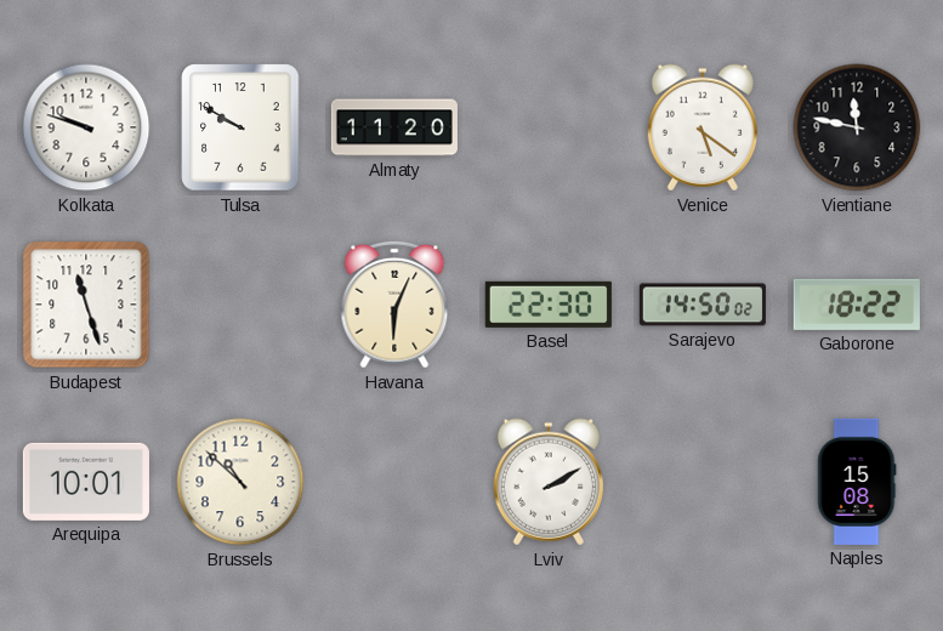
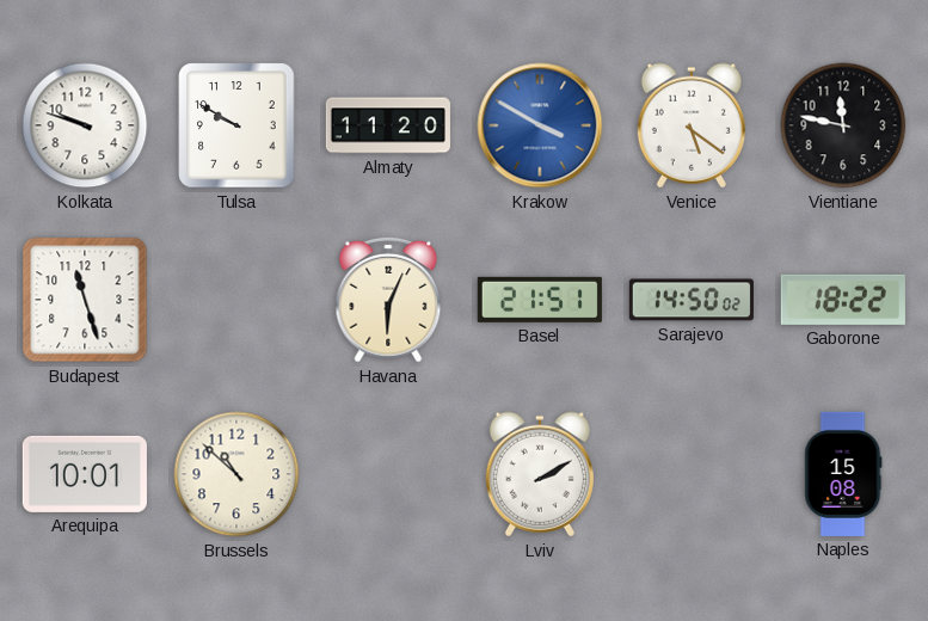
Krakow: none -> 3:50
Basel: 22:30 -> 21:51
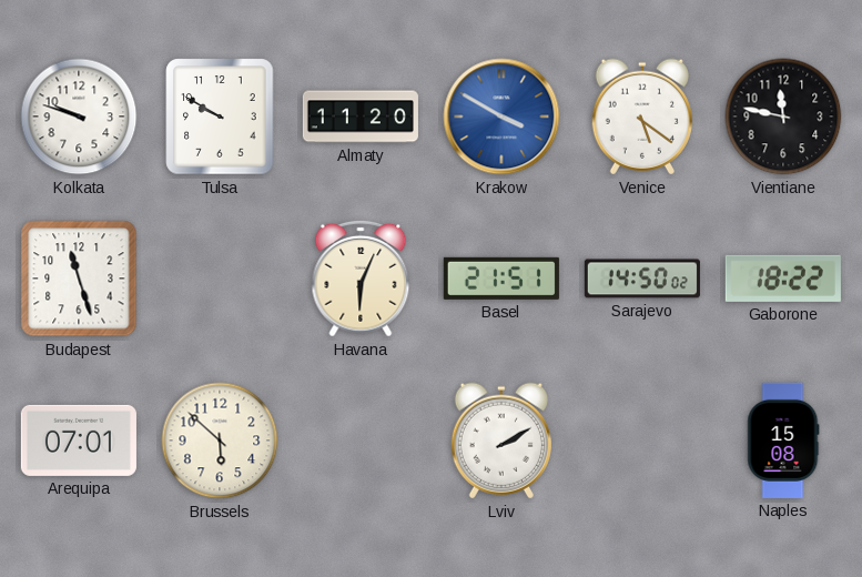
Arequipa: 10:01 -> 07:01
Brussels: 10:52 -> 5:52
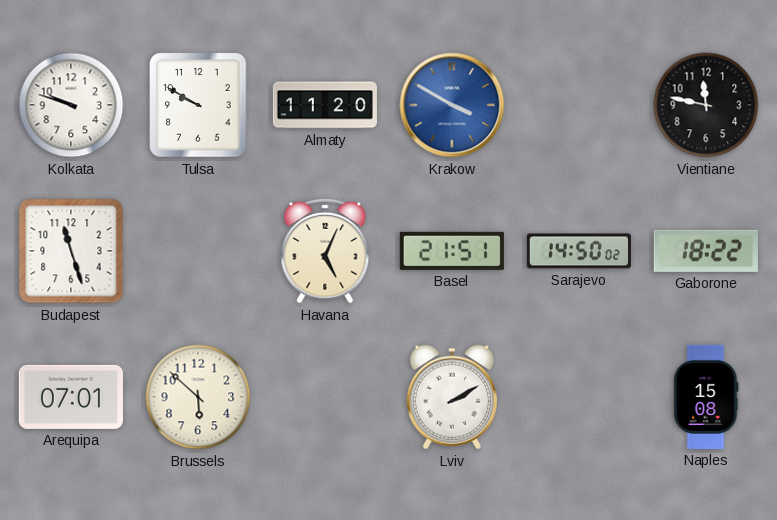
Venice: 5:21 -> none
Havana: 6:04 -> 5:04
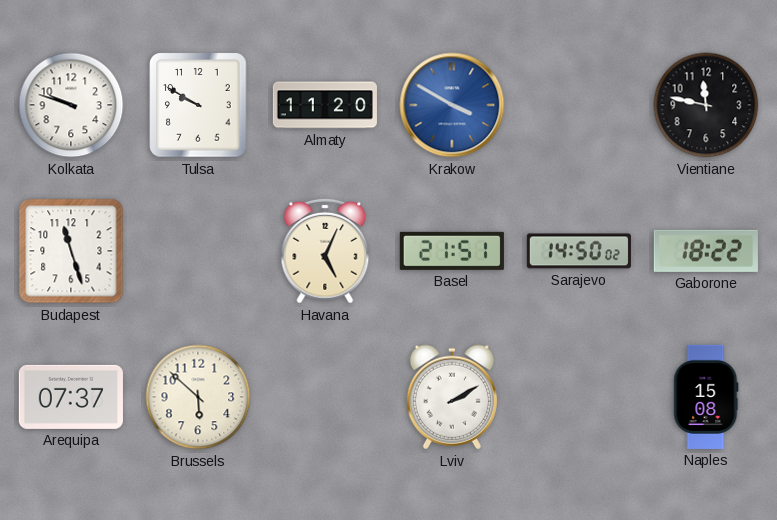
Arequipa: 07:01 -> 07:37
